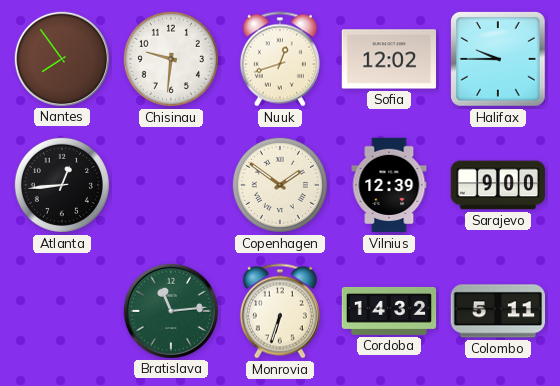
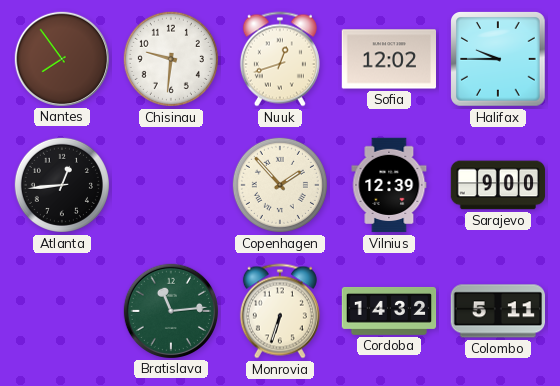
Copenhagen: 1:51 -> 1:53
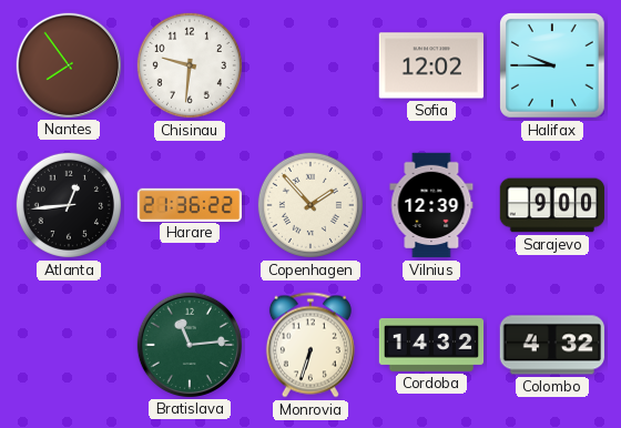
Nuuk: 12:42 -> none
Harare: none -> 21:36
Colombo: 5:11 -> 4:32
